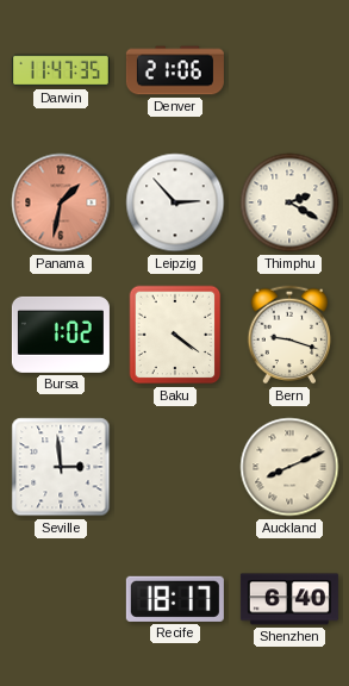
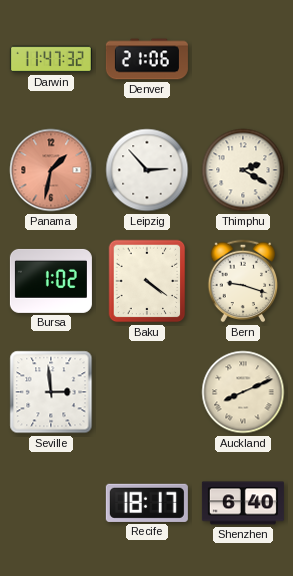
Darwin: 11:47:35 -> 11:47:32
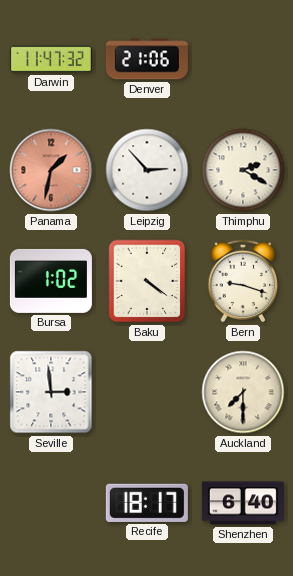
Auckland: 8:11 -> 7:30
